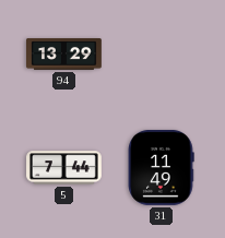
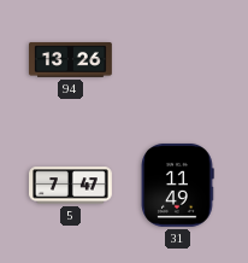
94: 13:29 -> 13:26
5: 7:44 -> 7:47
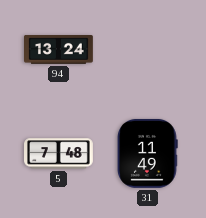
94: 13:26 -> 13:24
5: 7:47 -> 7:48
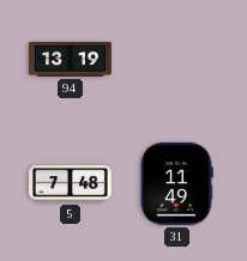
94: 13:24 -> 13:19
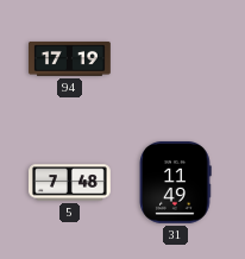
94: 13:19 -> 17:19
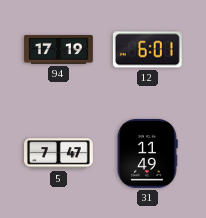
12: none -> 6:01
5: 7:48 -> 7:47
